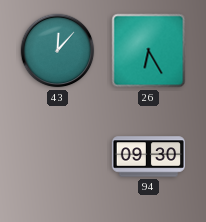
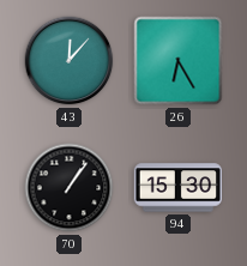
70: none -> 1:06
94: 09:30 -> 15:30
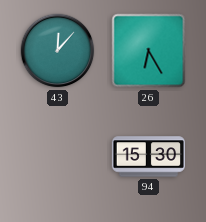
70: 1:06 -> none
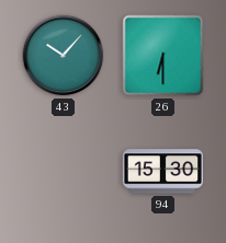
43: 12:07 -> 10:07
26: 6:25 -> 6:30
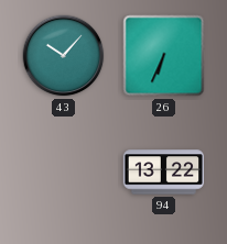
26: 6:30 -> 6:34
94: 15:30 -> 13:22
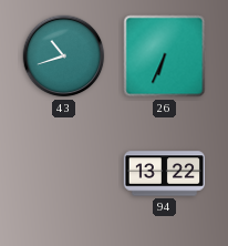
43: 10:07 -> 10:42
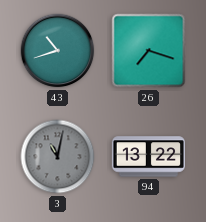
26: 6:34 -> 7:18
3: none -> 11:02
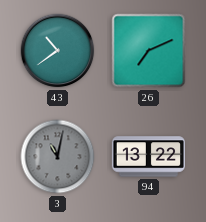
43: 10:42 -> 10:39
26: 7:18 -> 7:11
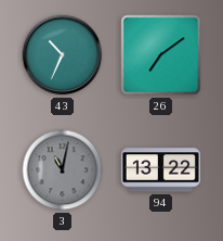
43: 10:39 -> 10:34
26: 7:11 -> 7:09
